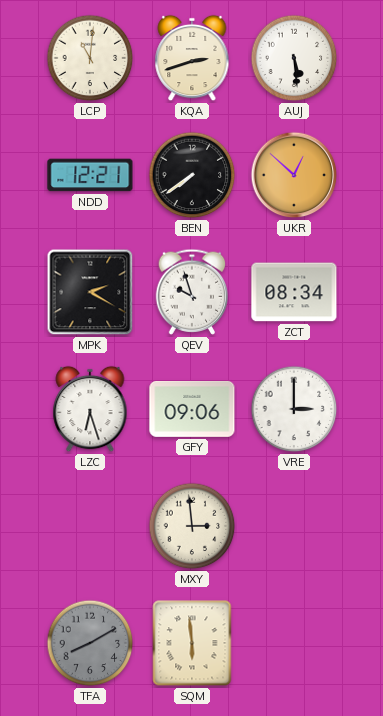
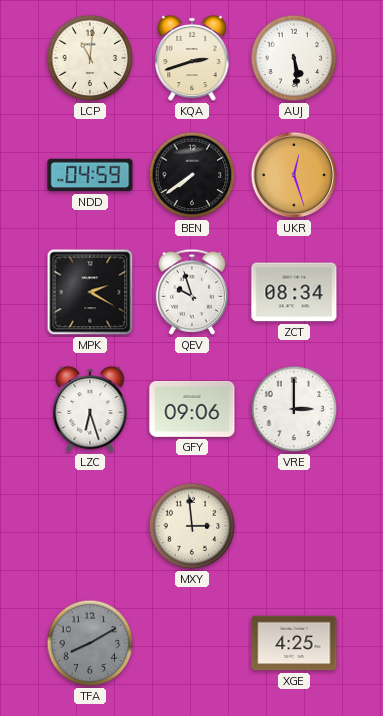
NDD: 12:21 -> 04:59
UKR: 12:52 -> 12:27
SQM: 5:59 -> none
XGE: none -> 4:25
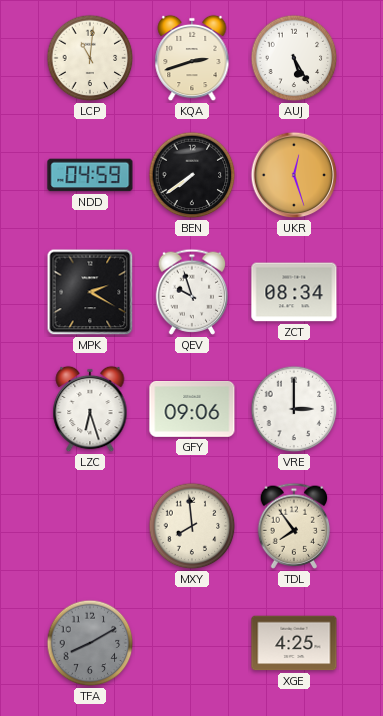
AUJ: 5:29 -> 5:25
MXY: 2:59 -> 7:59
TDL: none -> 7:54
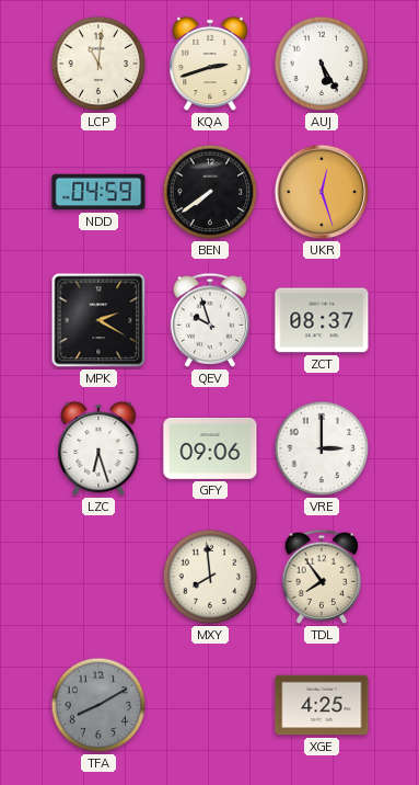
ZCT: 08:34 -> 08:37
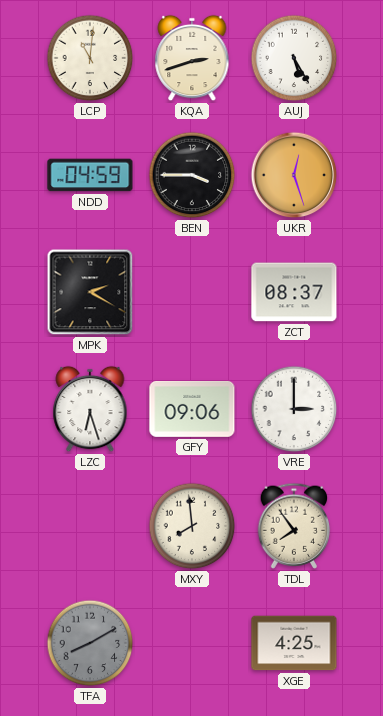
BEN: 7:39 -> 3:45
QEV: 9:57 -> none
